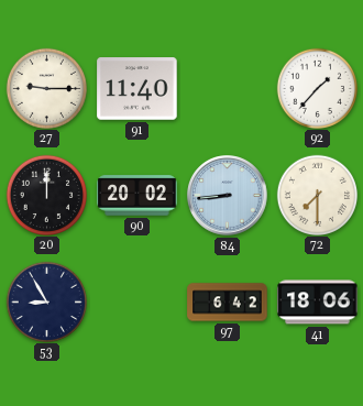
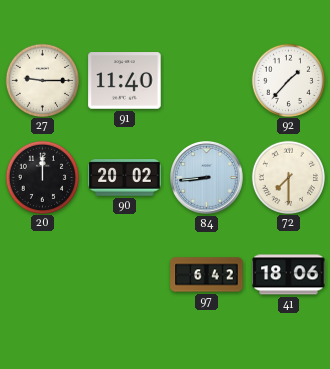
53: 8:55 -> none
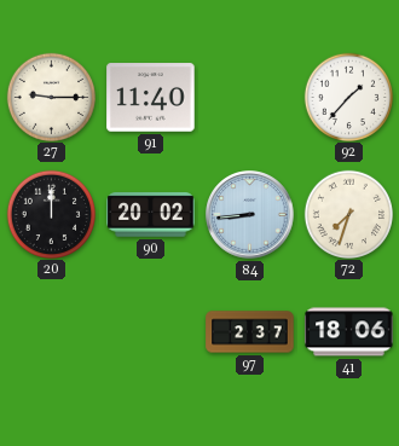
72: 7:30 -> 7:33
97: 6:42 -> 2:37
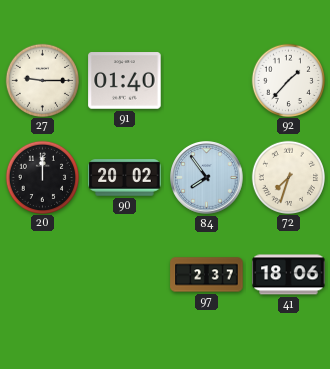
91: 11:40 -> 01:40
84: 8:44 -> 7:54
